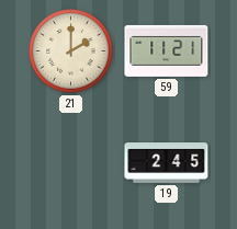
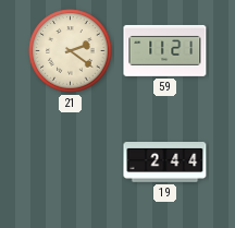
21: 2:00 -> 2:21
19: 2:45 -> 2:44
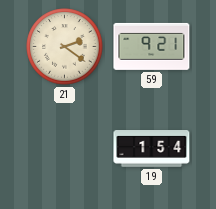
59: 11:21 -> 9:21
19: 2:44 -> 1:54
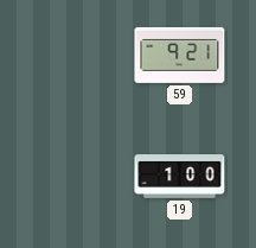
21: 2:21 -> none
19: 1:54 -> 1:00
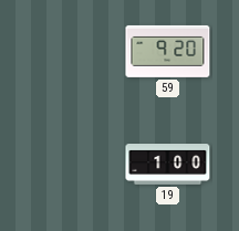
59: 9:21 -> 9:20
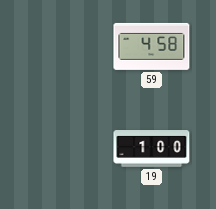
59: 9:20 -> 4:58
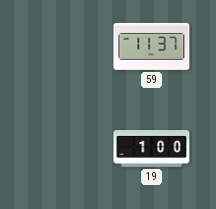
59: 4:58 -> 11:37
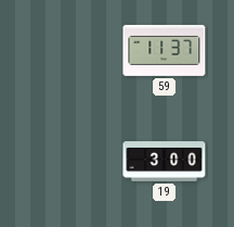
19: 1:00 -> 3:00
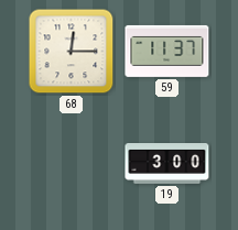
68: none -> 12:15
